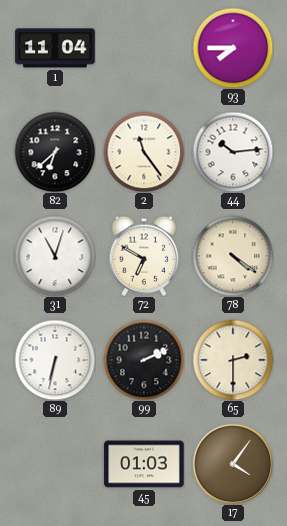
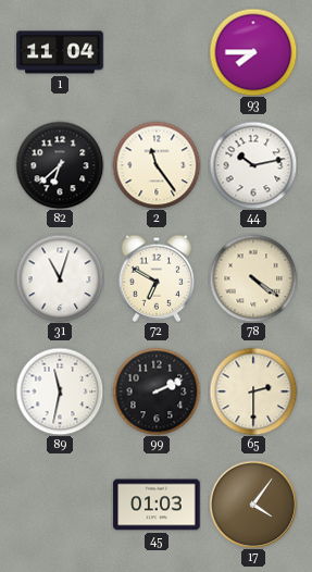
44: 10:14 -> 10:13
89: 6:32 -> 11:32
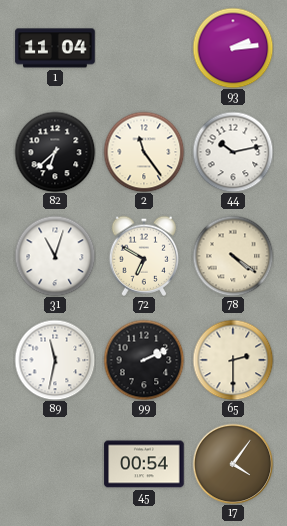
93: 7:45 -> 2:14
45: 01:03 -> 00:54
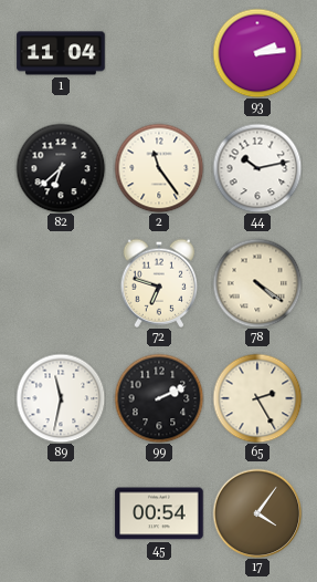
31: 11:03 -> none
72: 6:50 -> 6:48
65: 2:30 -> 2:25
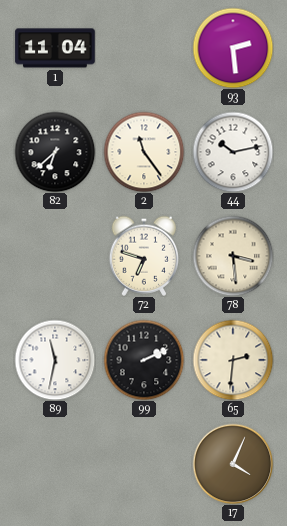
93: 2:14 -> 2:29
78: 4:21 -> 3:29
65: 2:25 -> 2:31
45: 00:54 -> none
17: 4:06 -> 4:04
